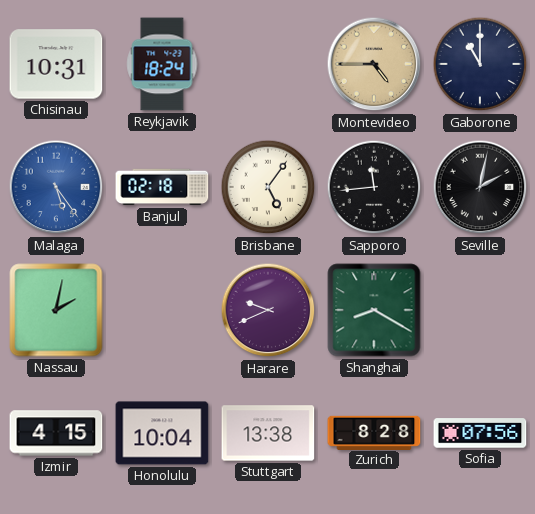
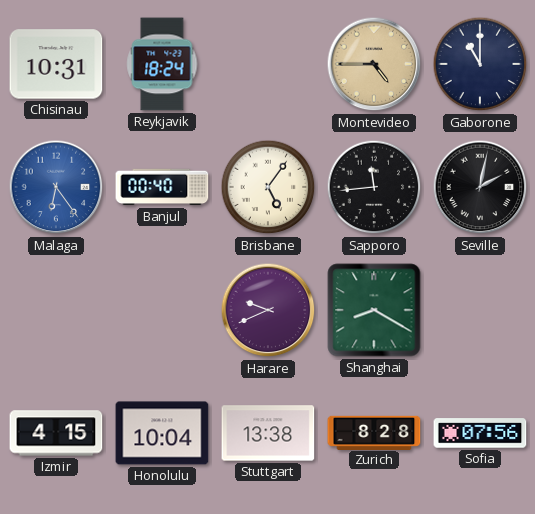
Malaga: 5:24 -> 6:24
Banjul: 02:18 -> 00:40
Nassau: 2:02 -> none
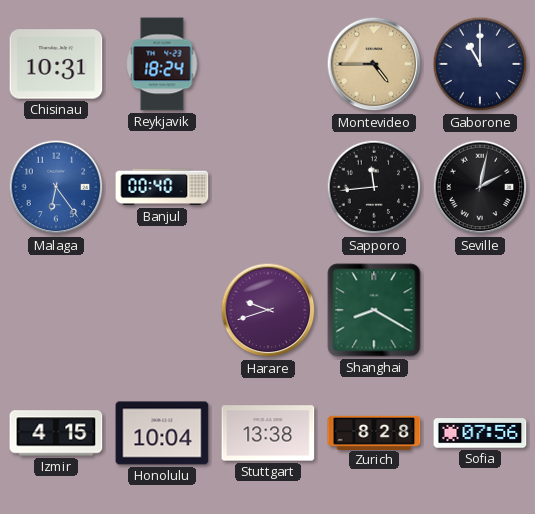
Brisbane: 5:06 -> none
Harare: 9:41 -> 9:42
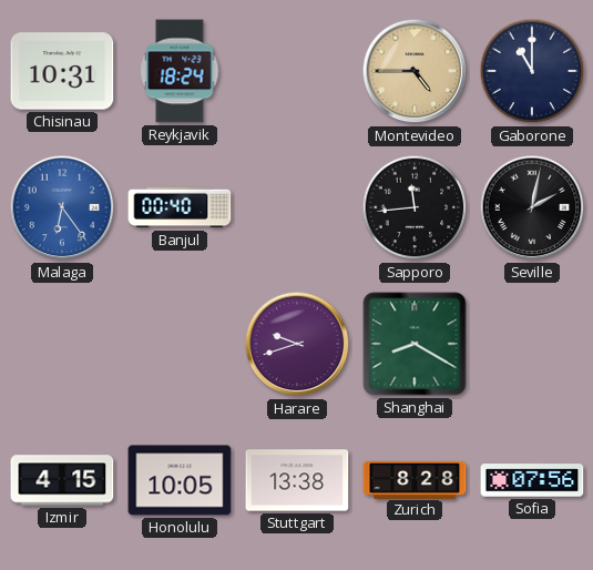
Honolulu: 10:04 -> 10:05
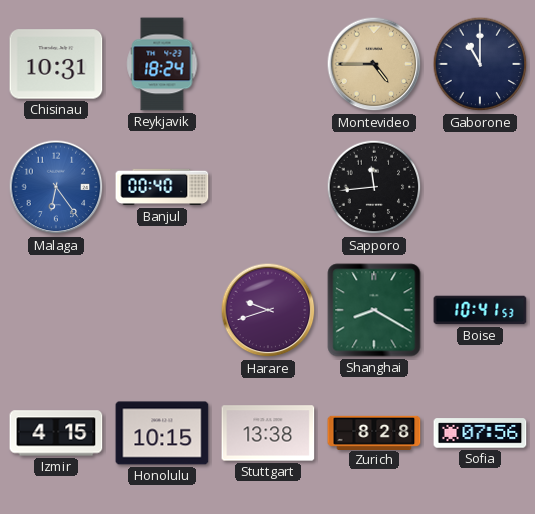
Seville: 2:02 -> none
Boise: none -> 10:41
Honolulu: 10:05 -> 10:15
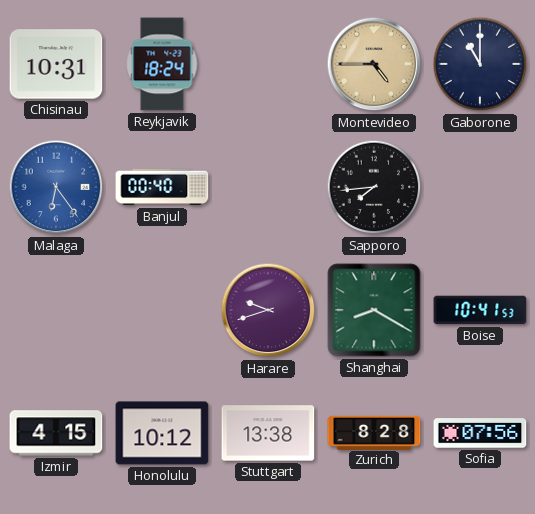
Sapporo: 11:44 -> 7:44
Honolulu: 10:15 -> 10:12
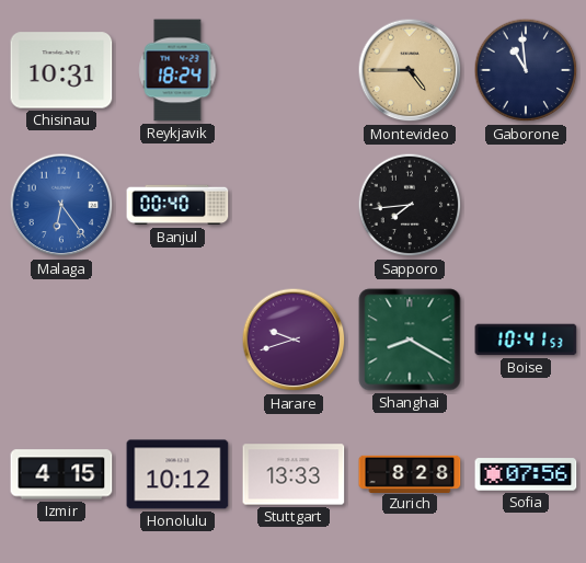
Gaborone: 11:00 -> 10:59
Stuttgart: 13:38 -> 13:33
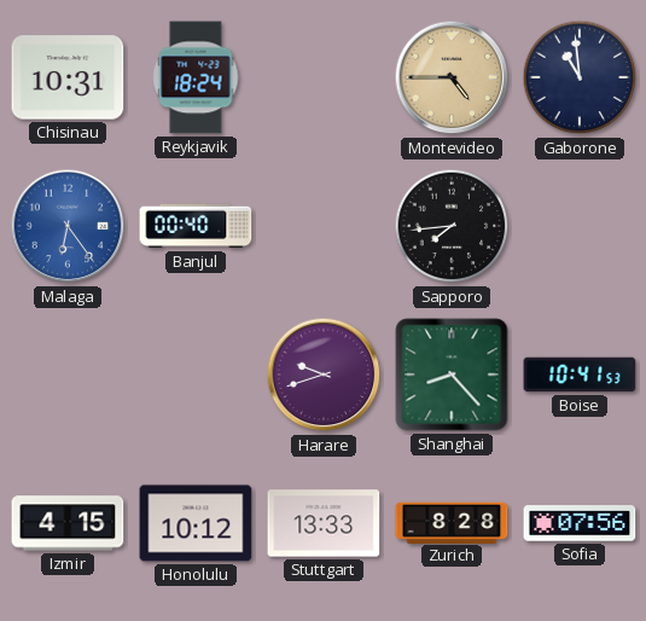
Shanghai: 8:20 -> 8:23
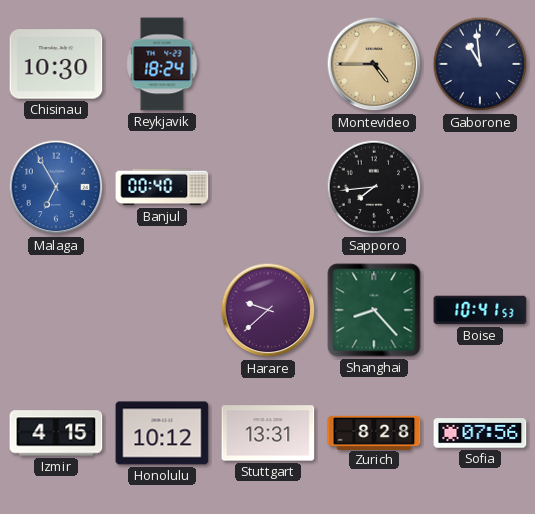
Chisinau: 10:31 -> 10:30
Malaga: 6:24 -> 6:55
Harare: 9:42 -> 9:38
Stuttgart: 13:33 -> 13:31
